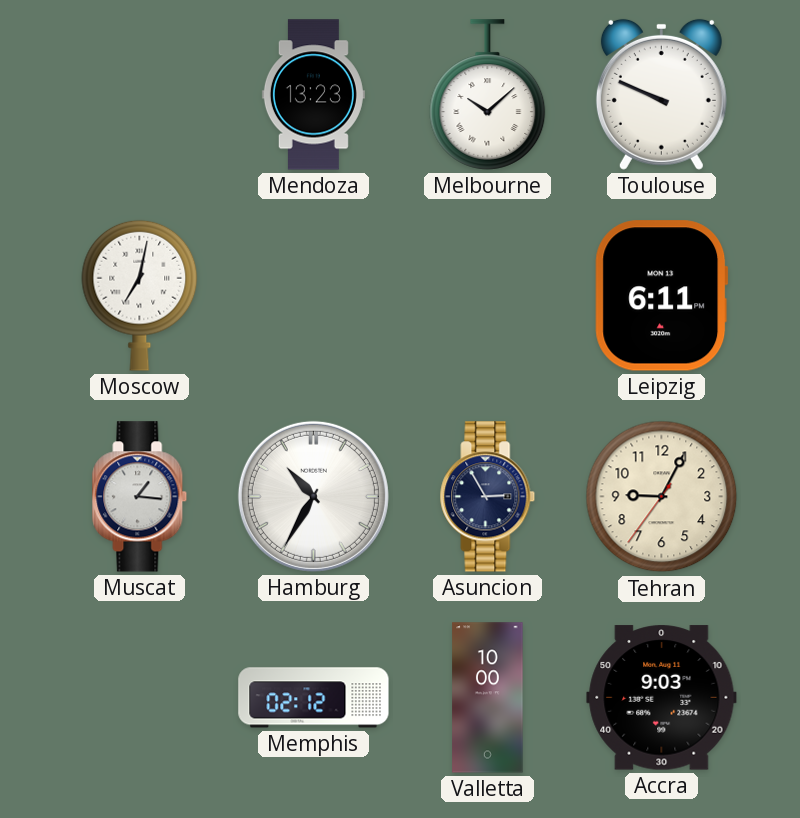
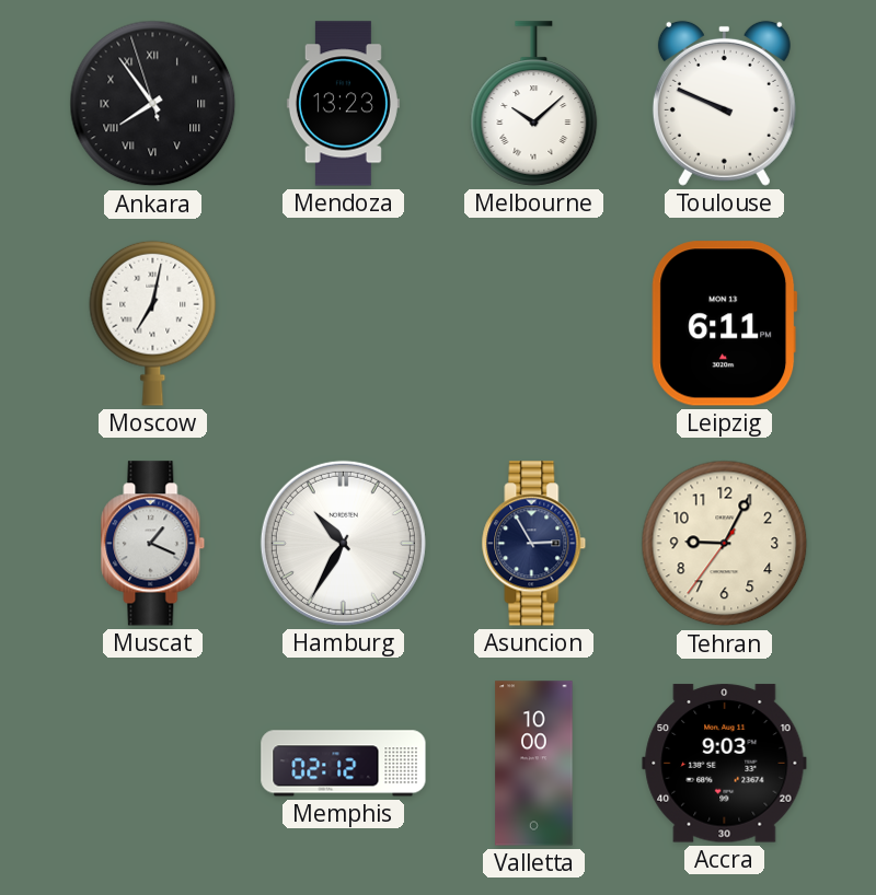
Ankara: none -> 7:53
Muscat: 1:16 -> 1:19
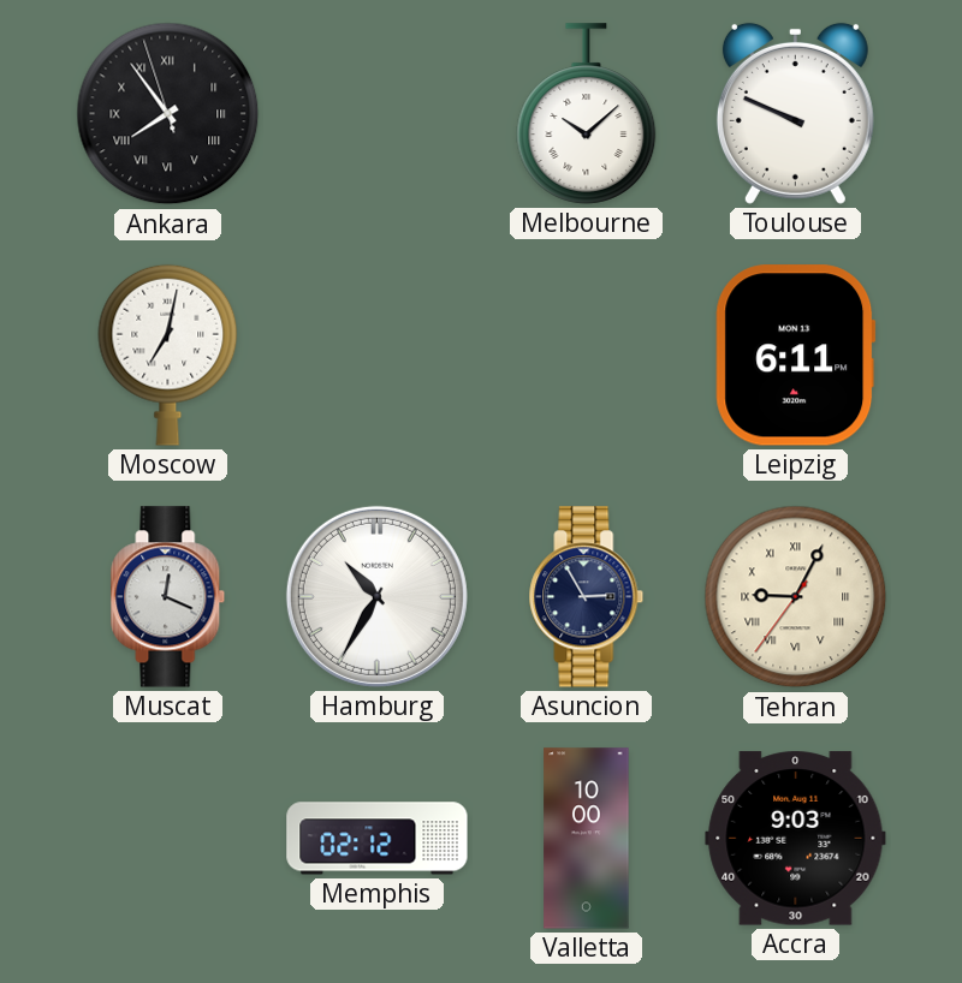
Mendoza: 13:23 -> none
Muscat: 1:19 -> 12:19
Tehran numerals: Arabic -> Roman
